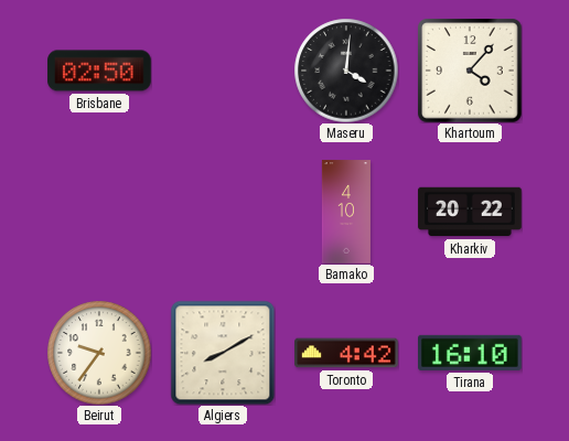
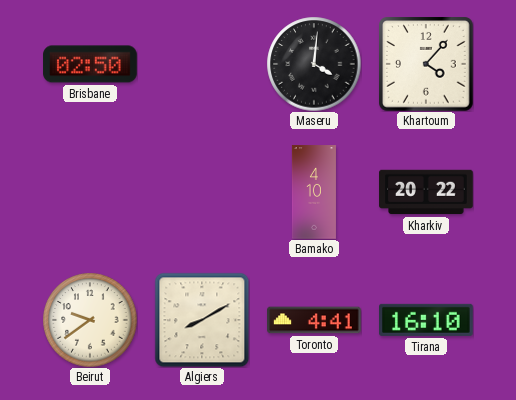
Beirut: 9:36 -> 9:39
Toronto: 4:42 -> 4:41
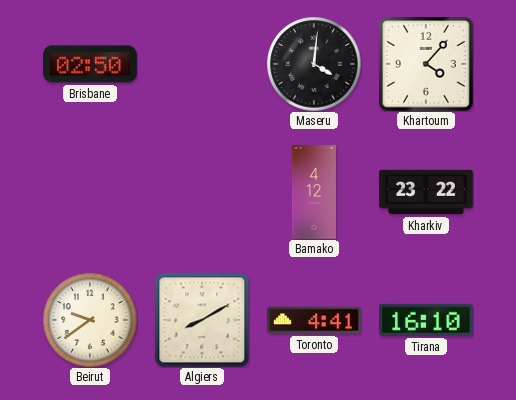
Bamako: 4:10 -> 4:12
Kharkiv: 20:22 -> 23:22
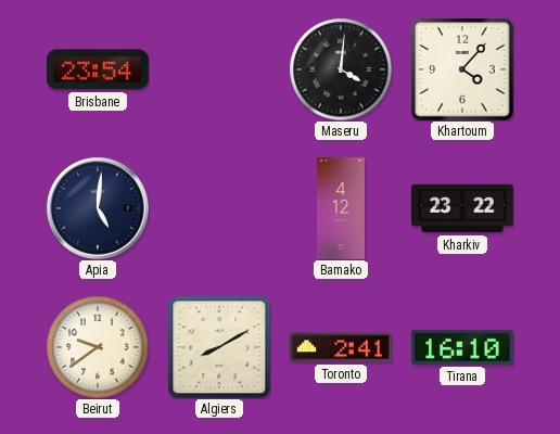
Brisbane: 02:50 -> 23:54
Apia: none -> 5:01
Toronto: 4:41 -> 2:41
